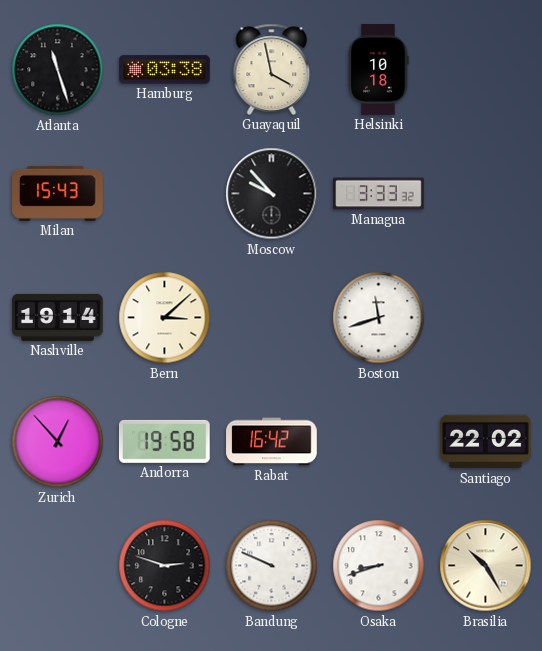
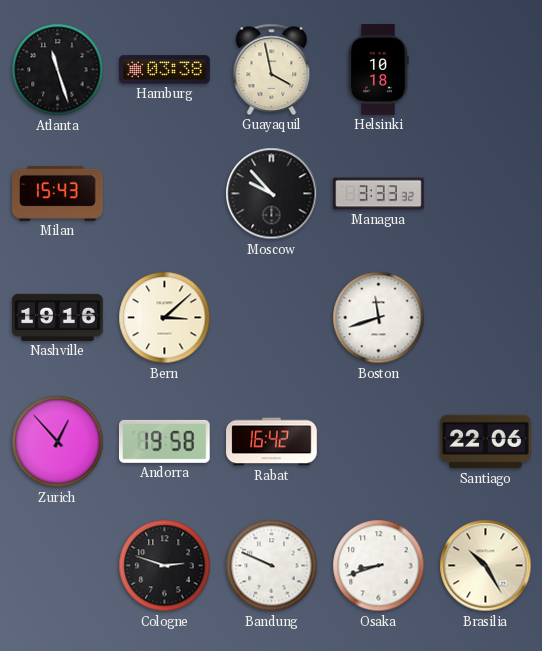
Nashville: 19:14 -> 19:16
Santiago: 22:02 -> 22:06
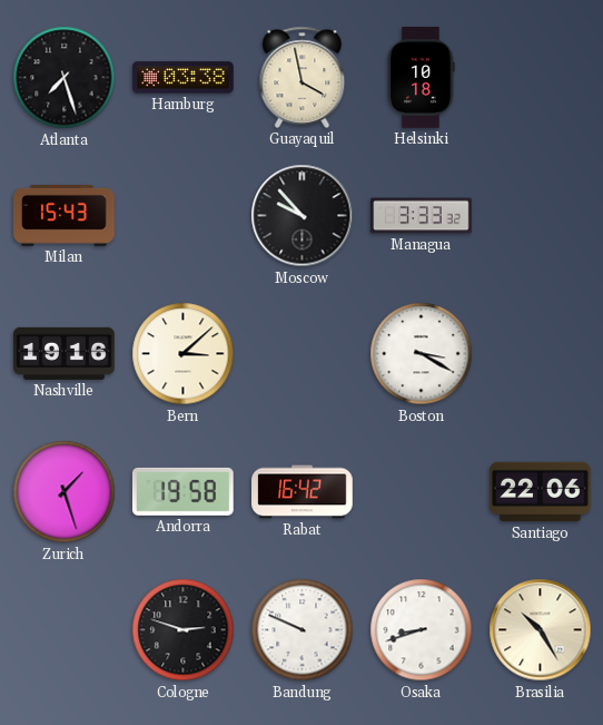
Atlanta: 11:27 -> 7:27
Boston: 11:42 -> 3:20
Zurich: 12:53 -> 1:27
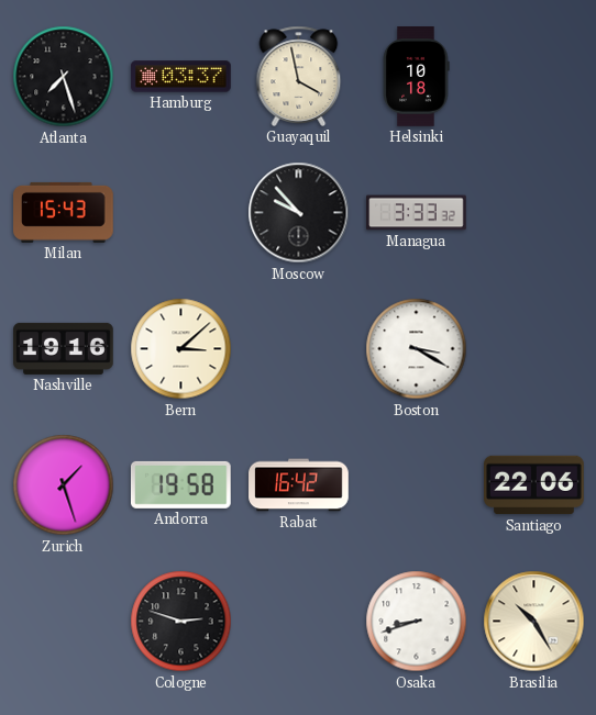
Hamburg: 03:38 -> 03:37
Bandung: 9:49 -> none
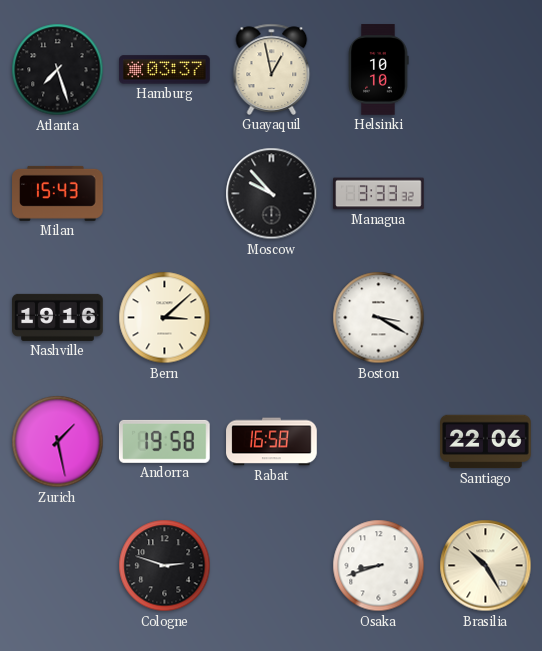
Guayaquil: 3:58 -> 12:58
Helsinki: 10:18 -> 10:10
Zurich: 1:27 -> 1:28
Rabat: 16:42 -> 16:58
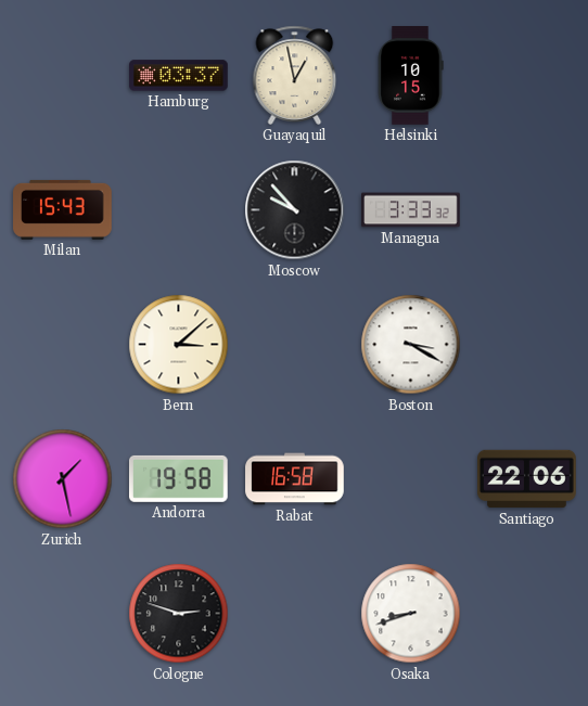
Atlanta: 7:27 -> none
Helsinki: 10:10 -> 10:15
Nashville: 19:16 -> none
Brasilia: 10:25 -> none
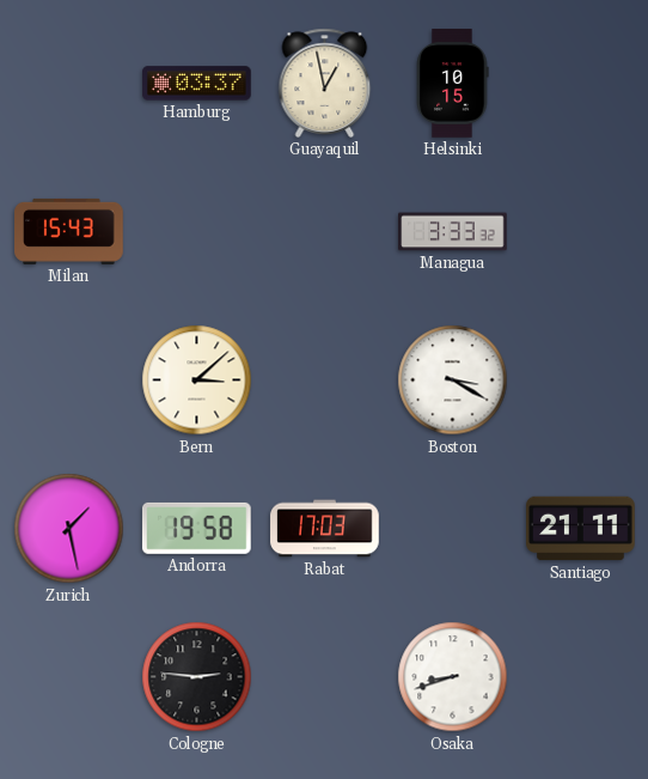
Moscow: 9:53 -> none
Rabat: 16:58 -> 17:03
Santiago: 22:06 -> 21:11
Cologne: 2:48 -> 2:46
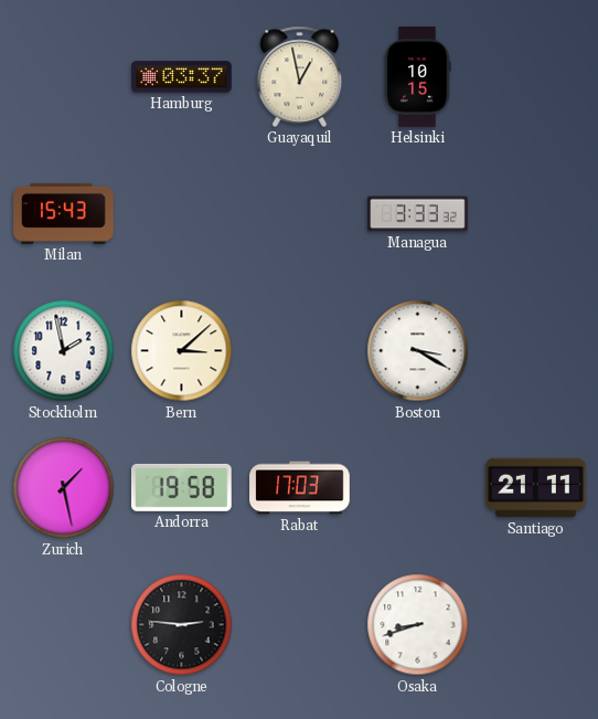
Stockholm: none -> 1:58
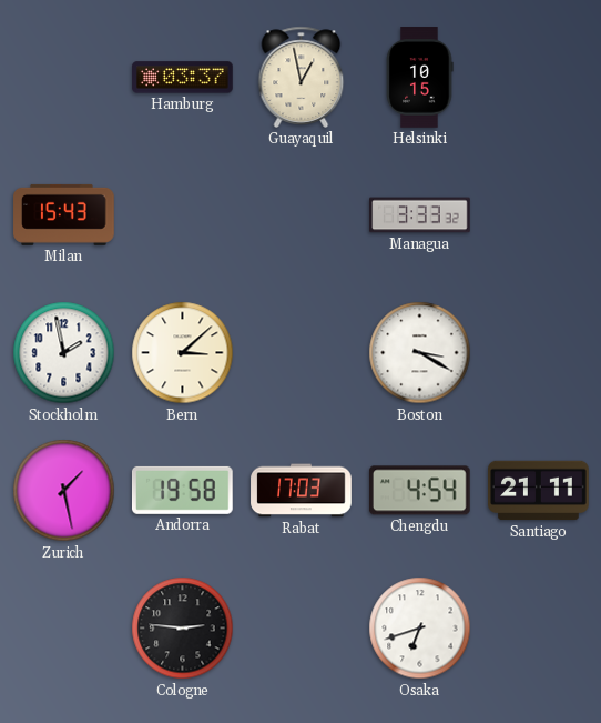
Chengdu: none -> 4:54
Osaka: 8:42 -> 6:42
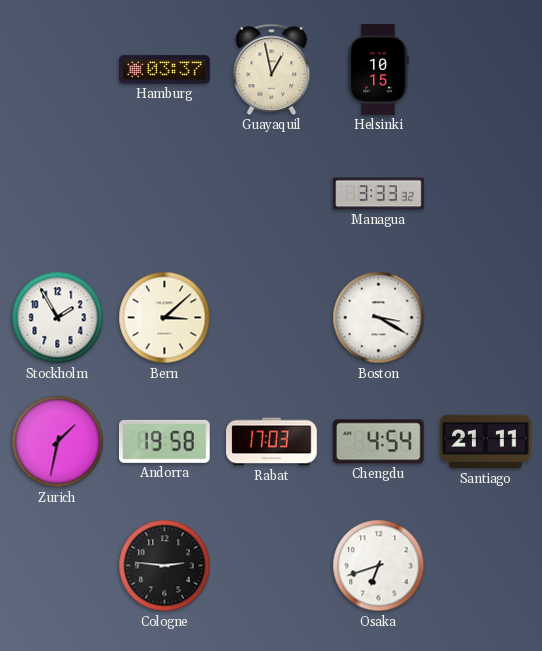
Milan: 15:43 -> none
Stockholm: 1:58 -> 1:55
Zurich: 1:28 -> 1:32
